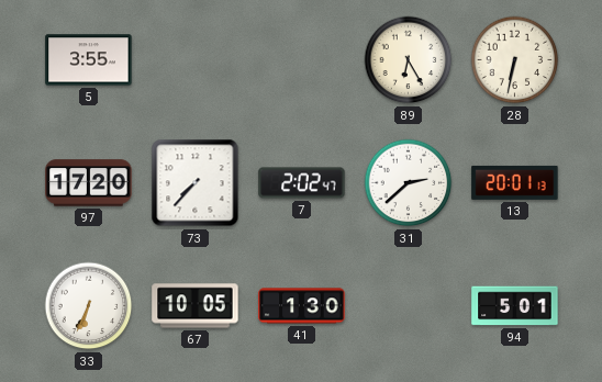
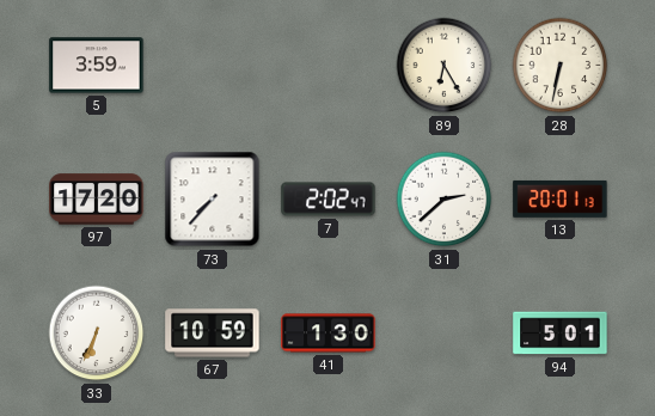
5: 3:55 -> 3:59
67: 10:05 -> 10:59
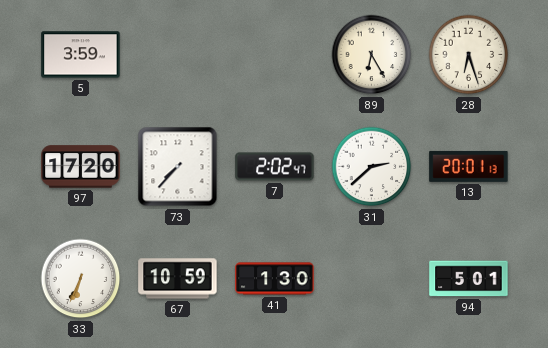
28: 6:32 -> 6:27
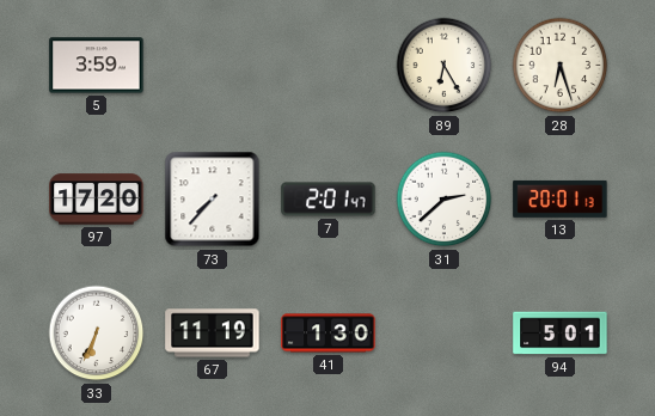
7: 2:02 -> 2:01
67: 10:59 -> 11:19
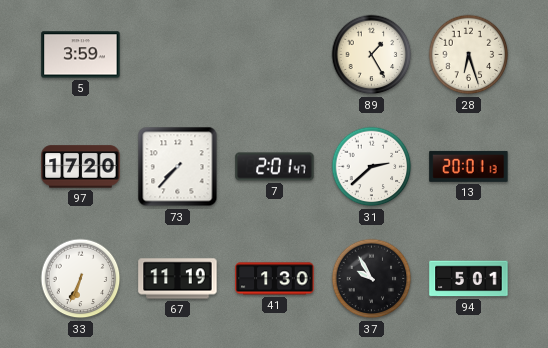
89: 6:25 -> 1:25
37: none -> 9:55
